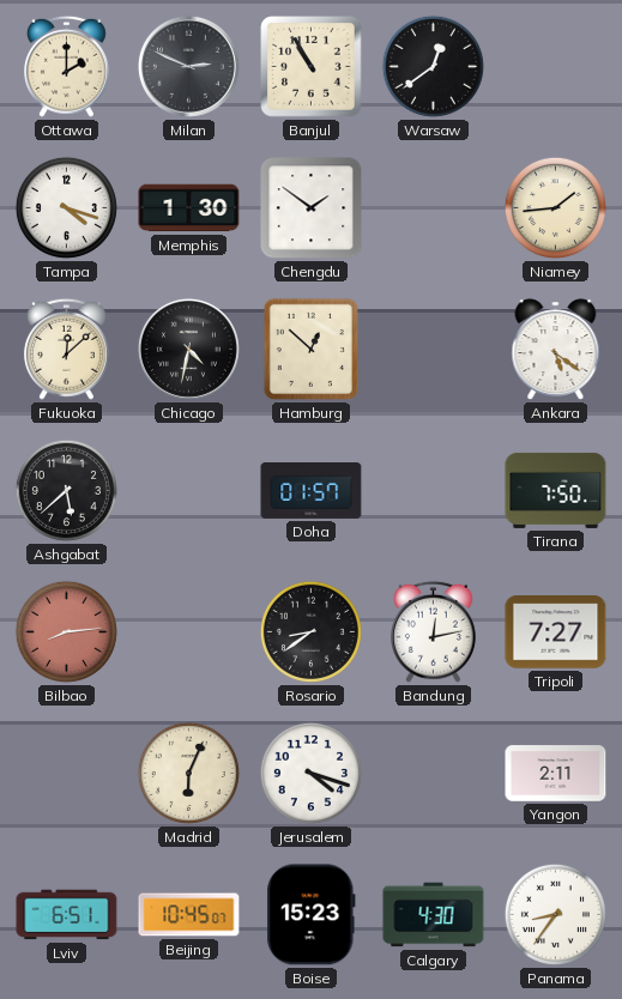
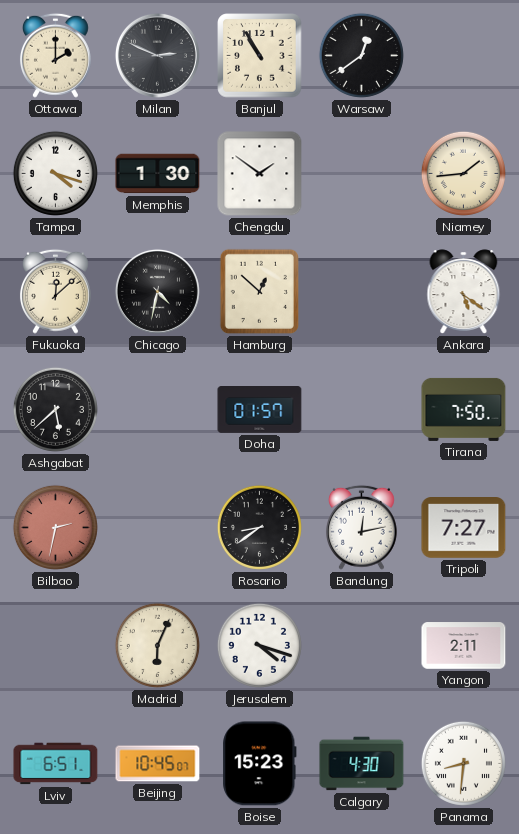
Bilbao: 8:14 -> 2:32
Panama: 8:36 -> 8:31
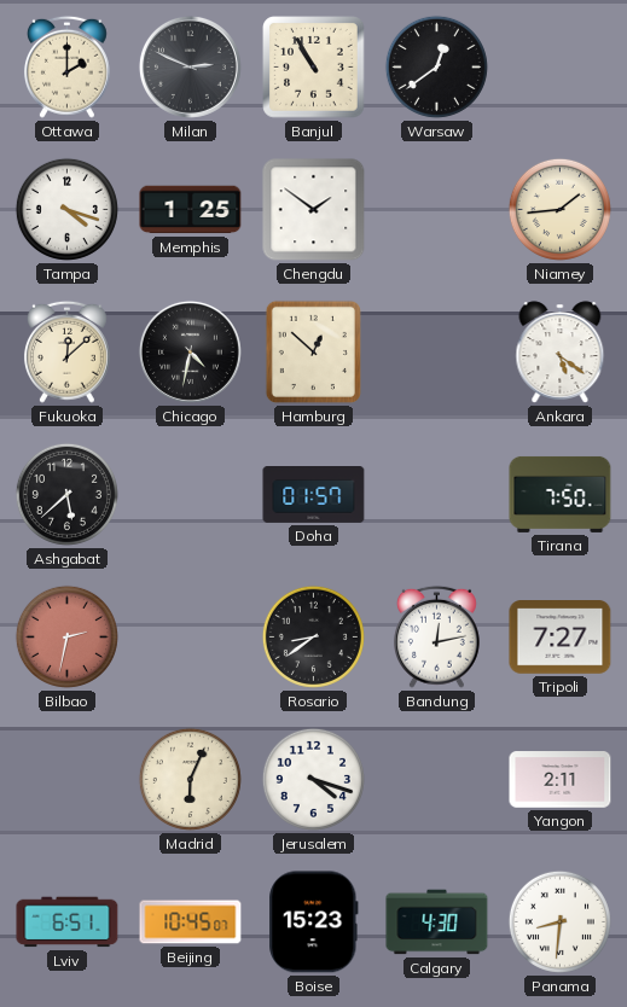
Memphis: 1:30 -> 1:25
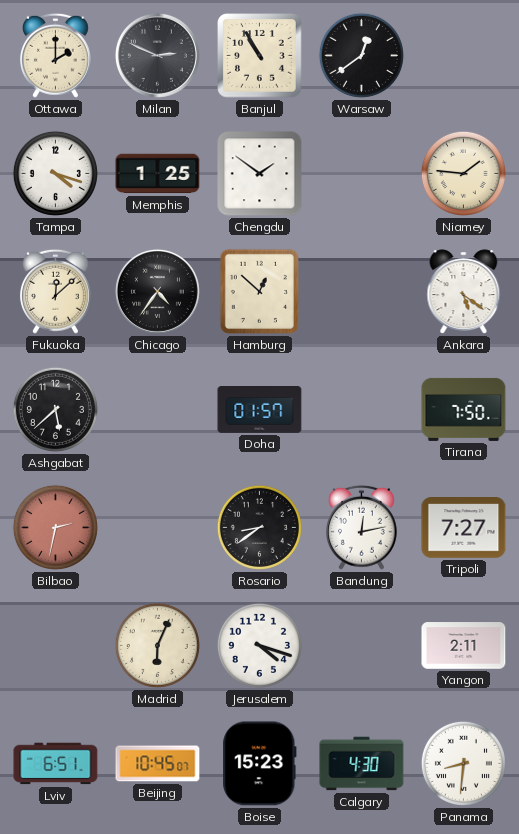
Niamey: 1:44 -> 1:46
Chicago: 4:32 -> 4:36
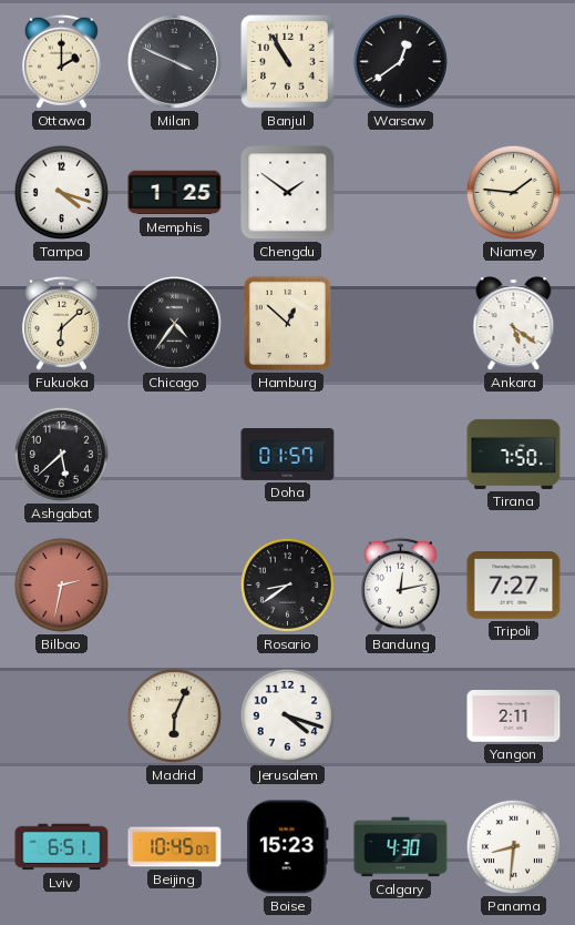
Milan: 2:49 -> 3:49
Fukuoka: 12:08 -> 6:08
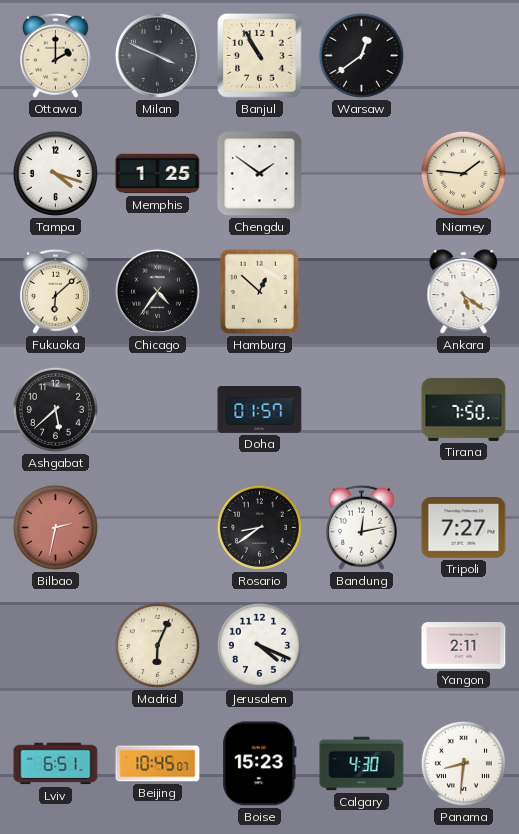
Jerusalem: 4:18 -> 4:19
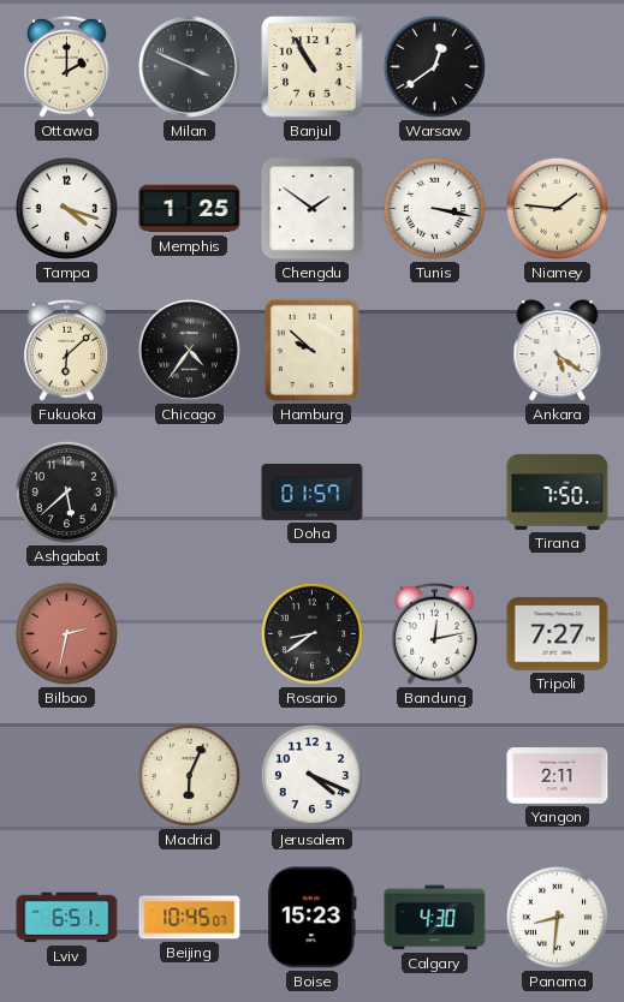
Tunis: none -> 3:17
Hamburg: 12:52 -> 9:52
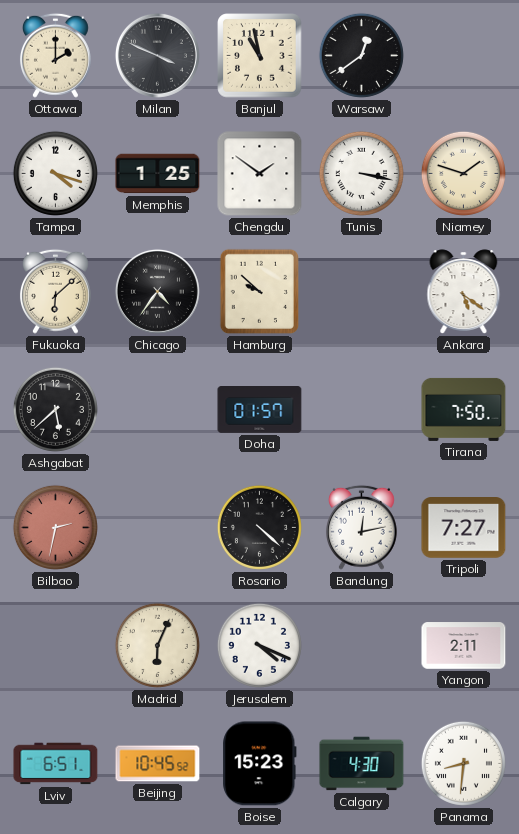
Banjul: 10:55 -> 10:58
Niamey: 1:46 -> 1:48
Rosario: 8:39 -> 4:22
Beijing: 10:45:07 -> 10:45:52
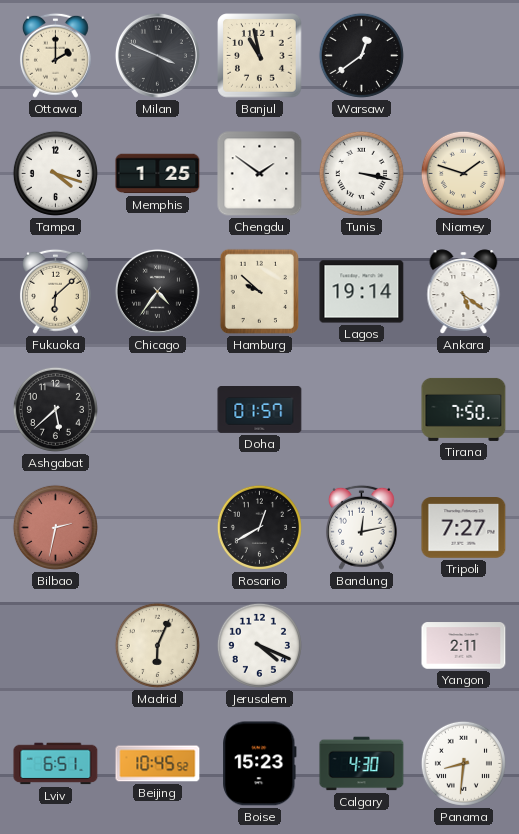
Lagos: none -> 19:14
Rosario: 4:22 -> 12:40
